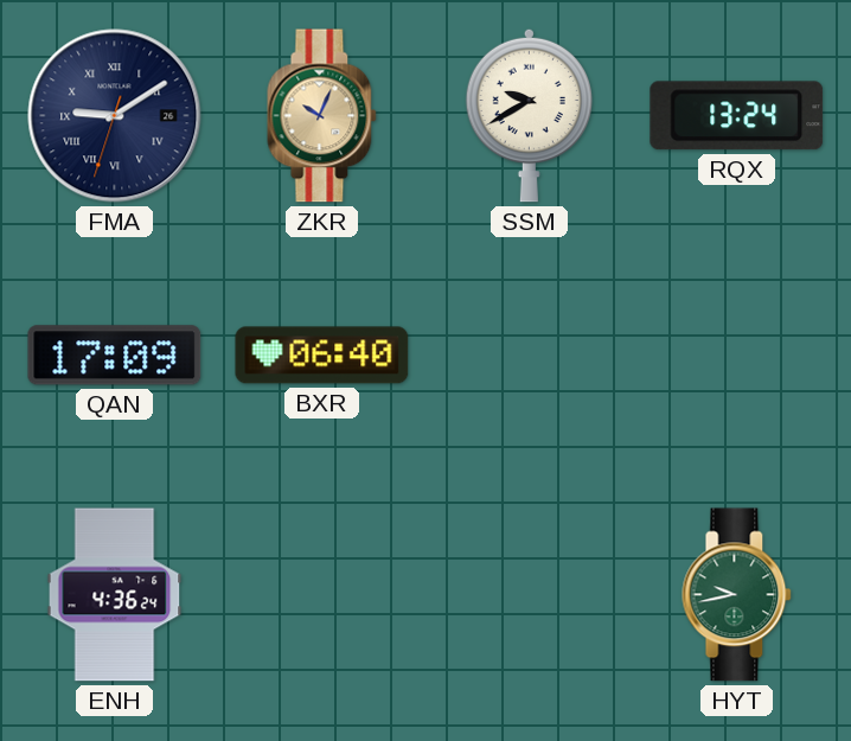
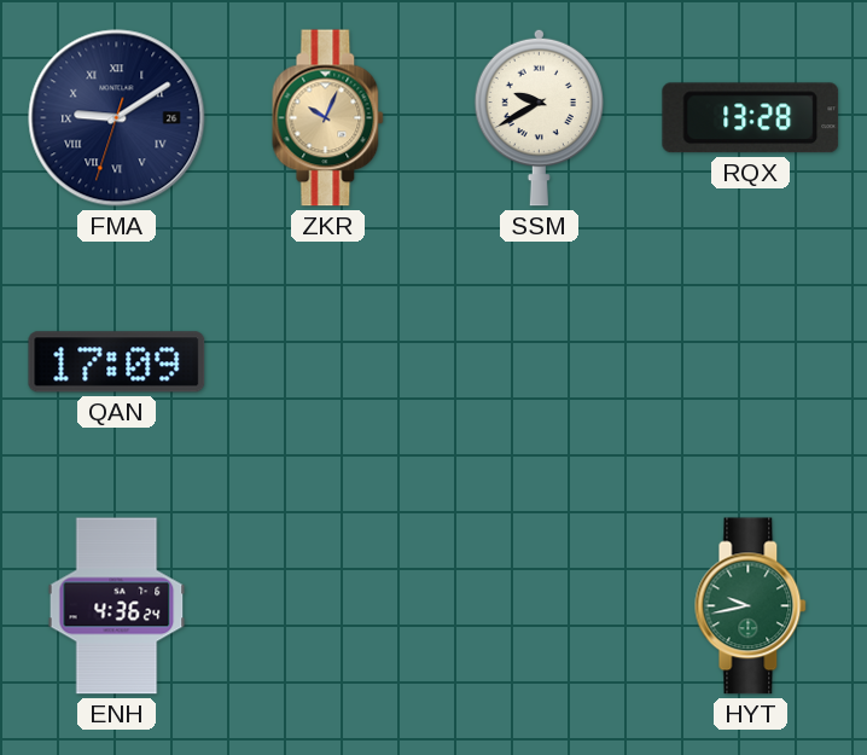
RQX: 13:24 -> 13:28
BXR: 06:40 -> none
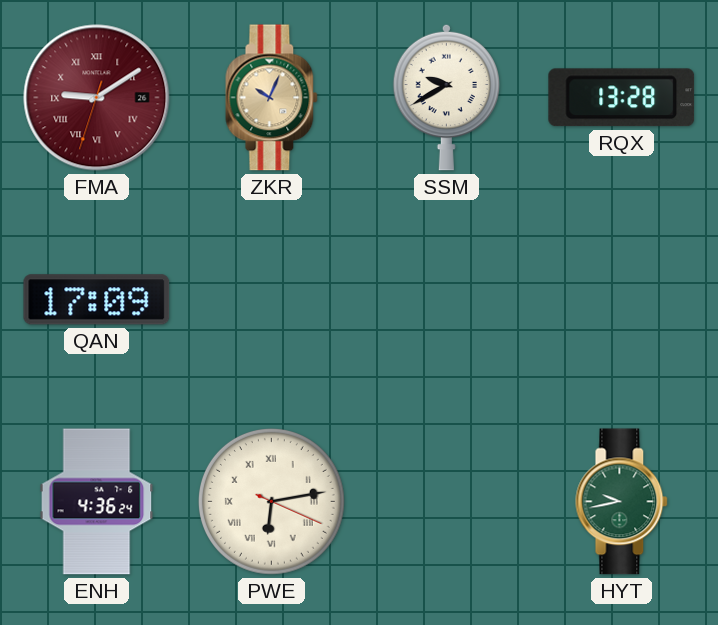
FMA dial: navy -> burgundy
PWE: none -> 6:13
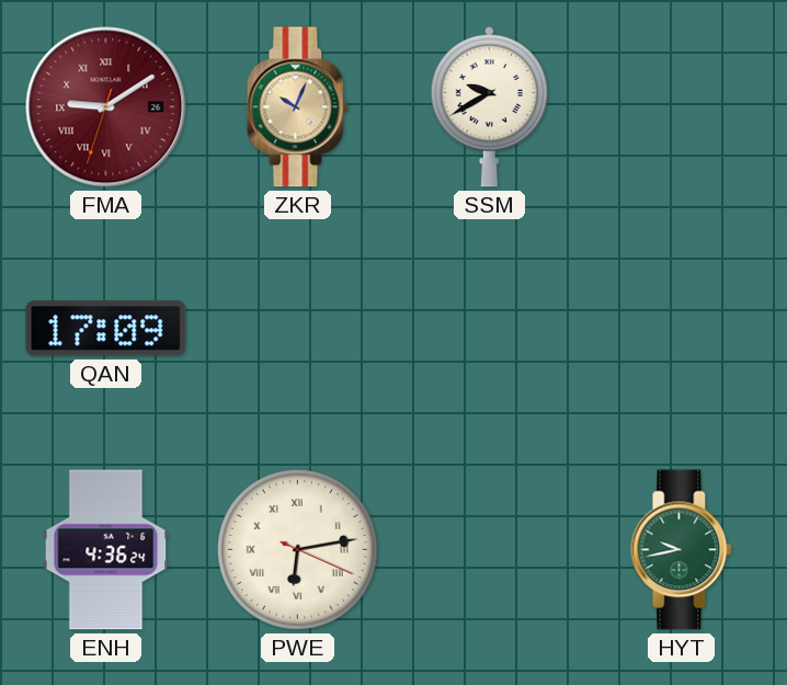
RQX: 13:28 -> none
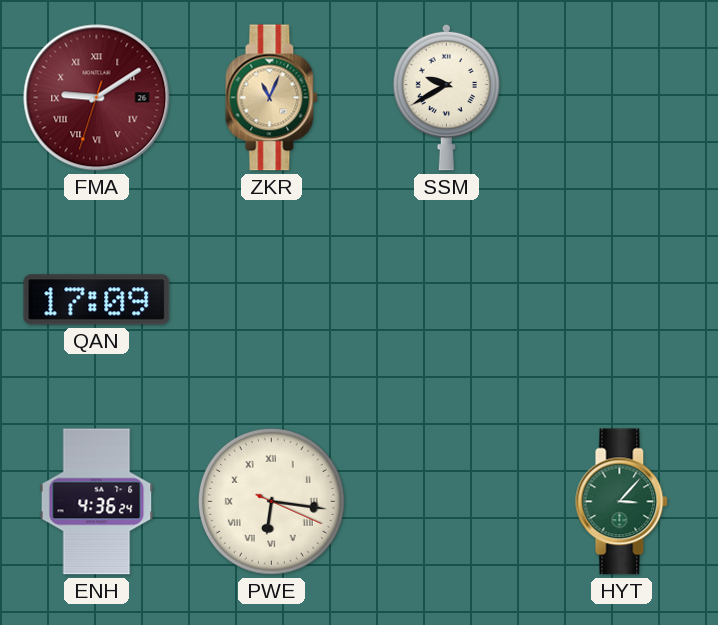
ZKR: 10:04 -> 11:04
PWE: 6:13 -> 6:16
HYT: 9:43 -> 3:07
